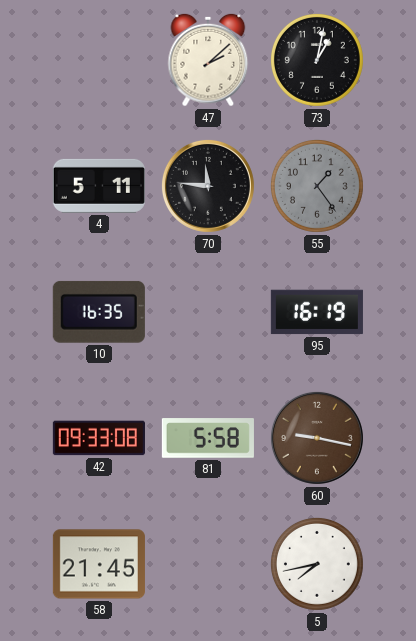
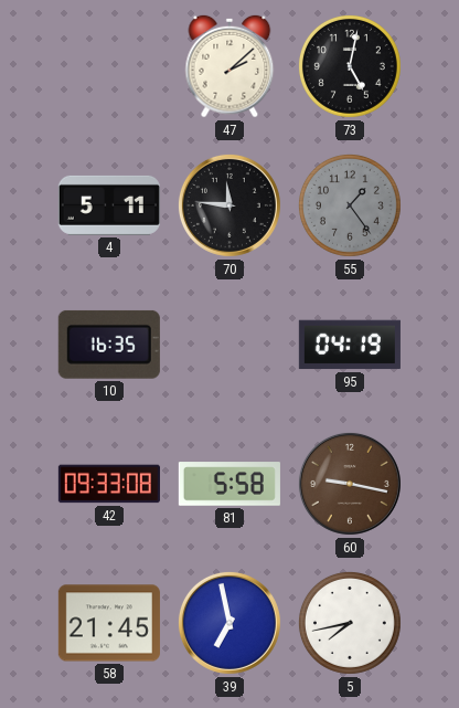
73: 1:02 -> 5:02
95: 16:19 -> 04:19
39: none -> 6:58
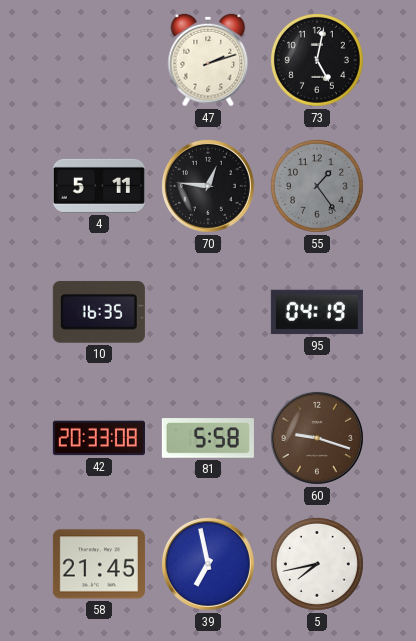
47: 2:08 -> 2:12
70: 11:46 -> 12:46
42: 09:33 -> 20:33
60: 9:17 -> 9:18
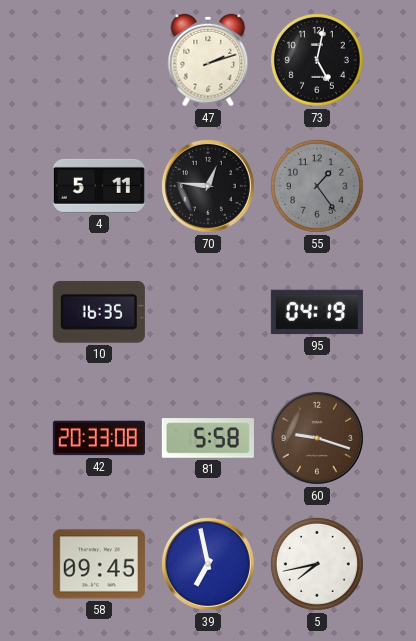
58: 21:45 -> 09:45
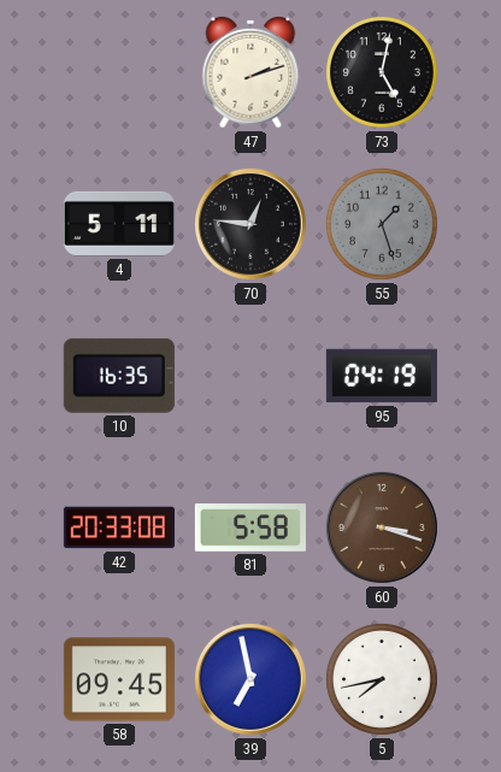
55: 1:24 -> 1:27
60: 9:18 -> 3:18
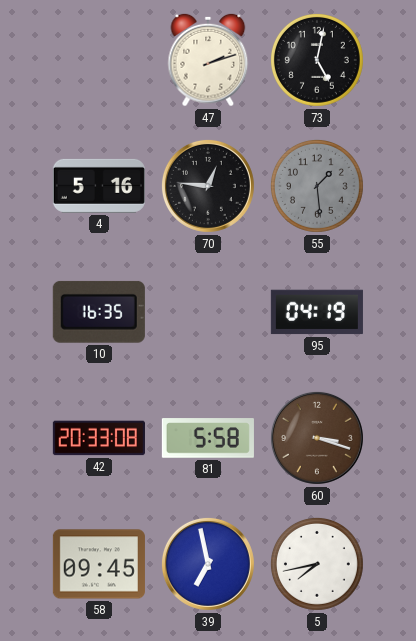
4: 5:11 -> 5:16
55: 1:27 -> 1:29
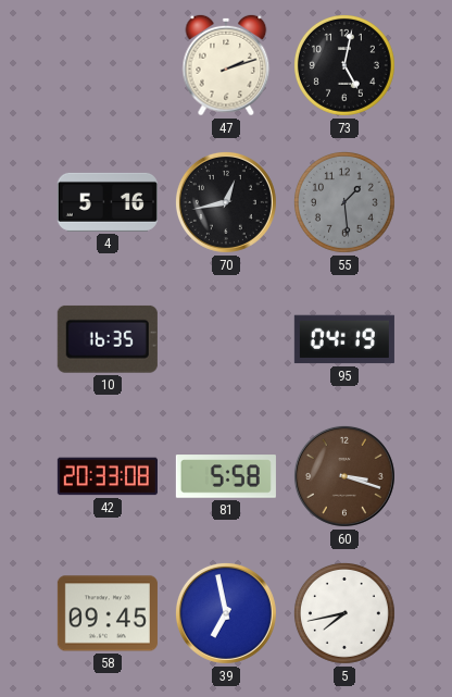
70: 12:46 -> 12:43
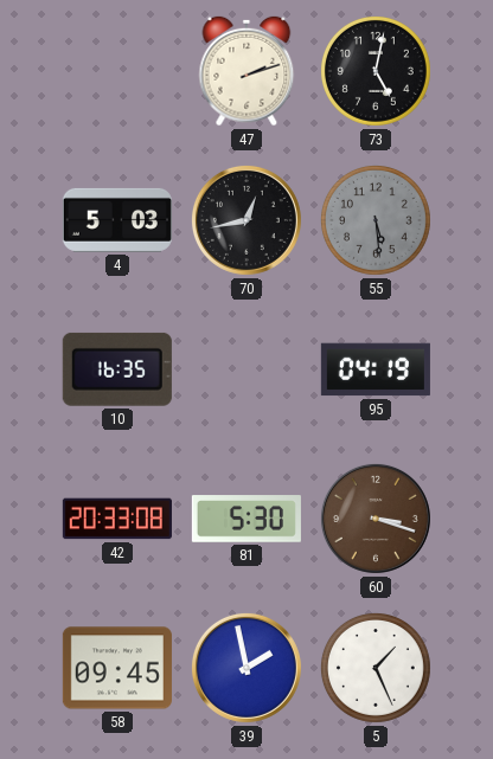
4: 5:16 -> 5:03
55: 1:29 -> 5:29
81: 5:58 -> 5:30
39: 6:58 -> 1:58
5: 7:43 -> 1:26
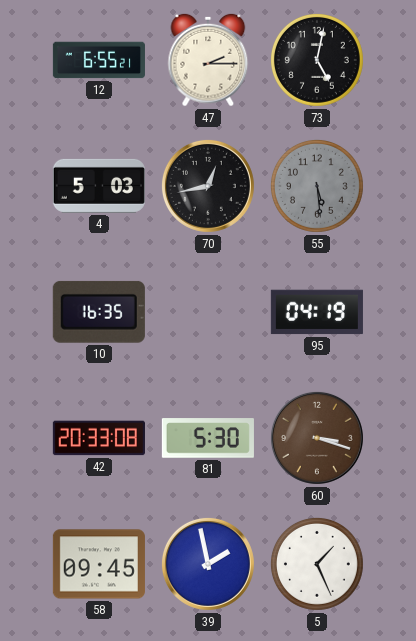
12: none -> 6:55
47: 2:12 -> 2:15
